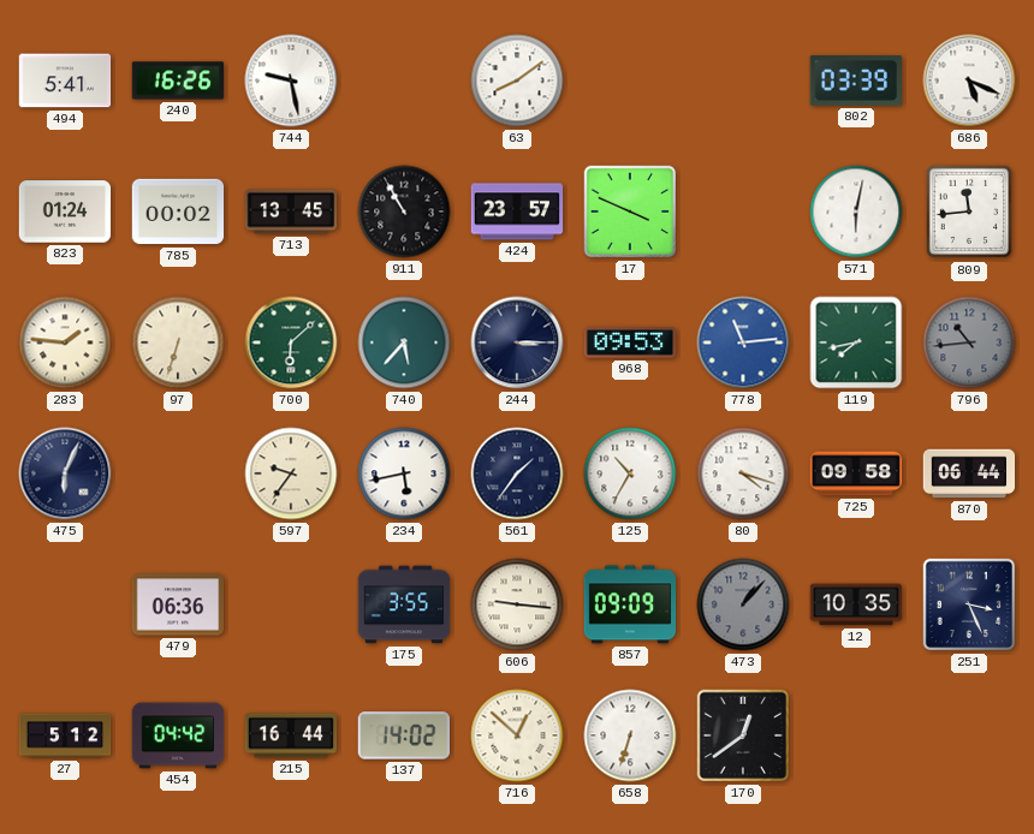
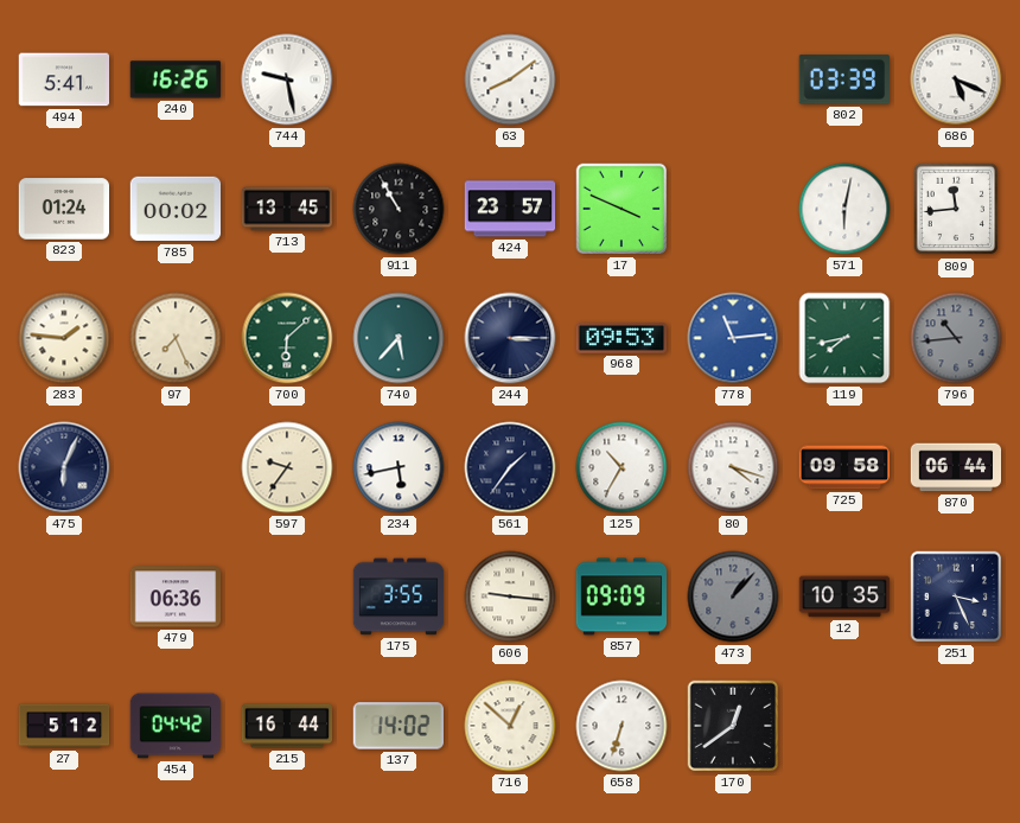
97: 6:33 -> 7:26
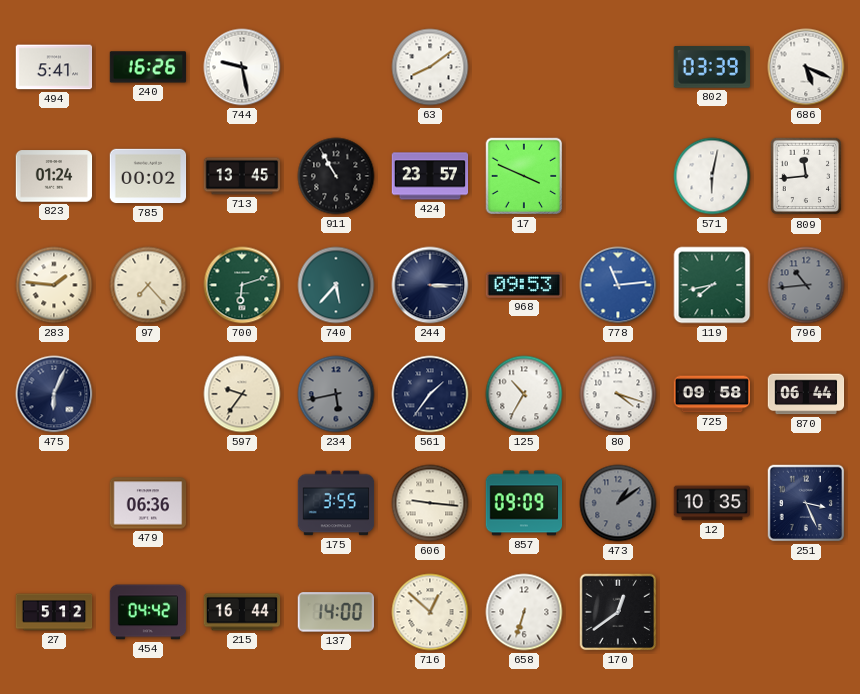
97: 7:26 -> 7:23
700: 6:08 -> 6:12
234 dial: white -> grey
473: 1:07 -> 1:09
137: 14:02 -> 14:00
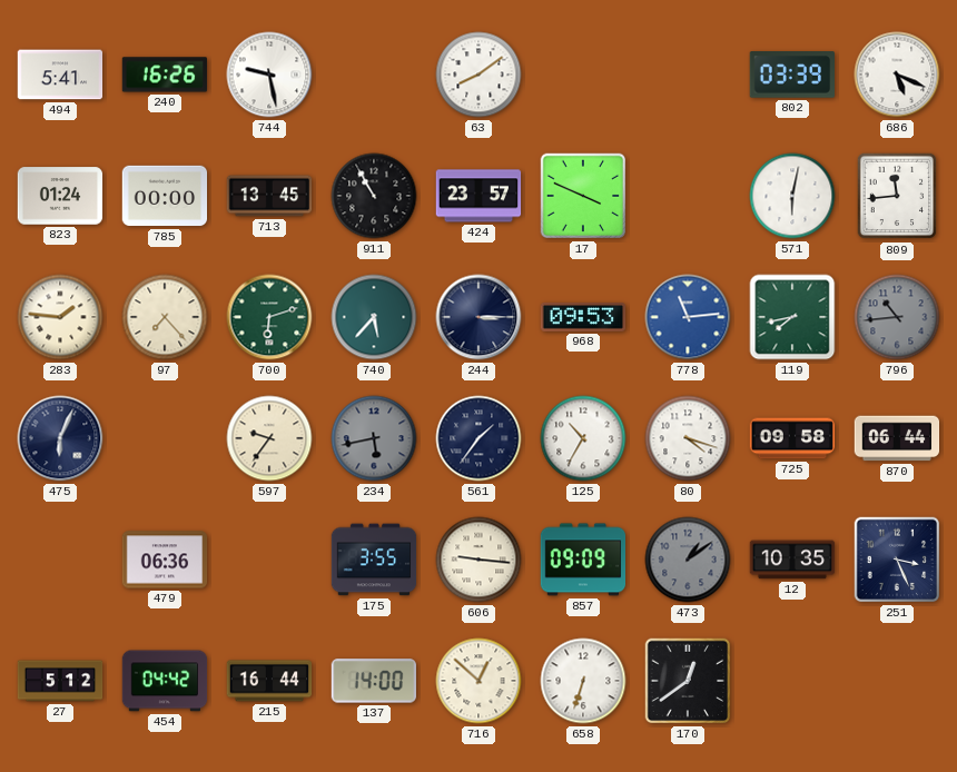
785: 00:02 -> 00:00
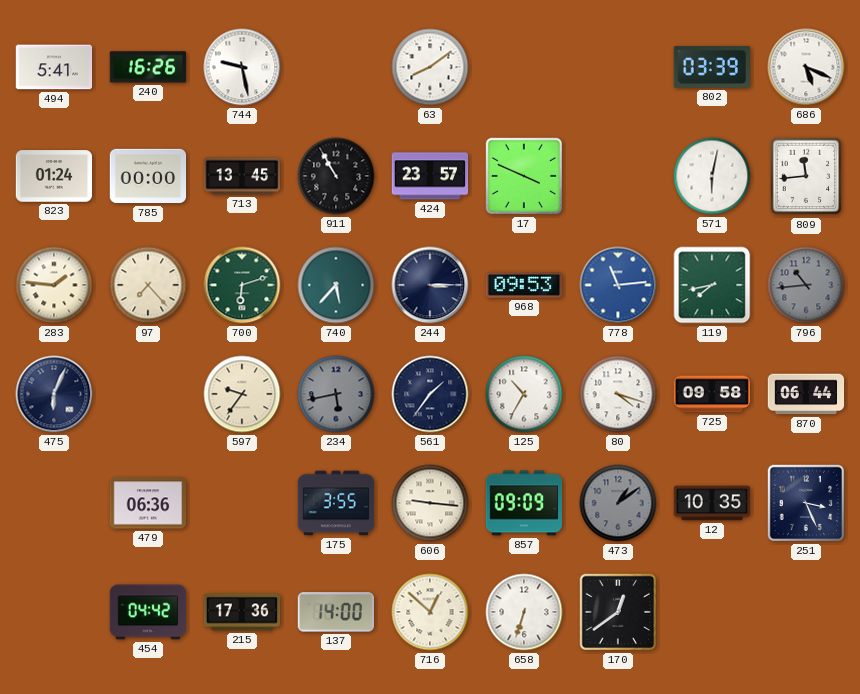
27: 5:12 -> none
215: 16:44 -> 17:36
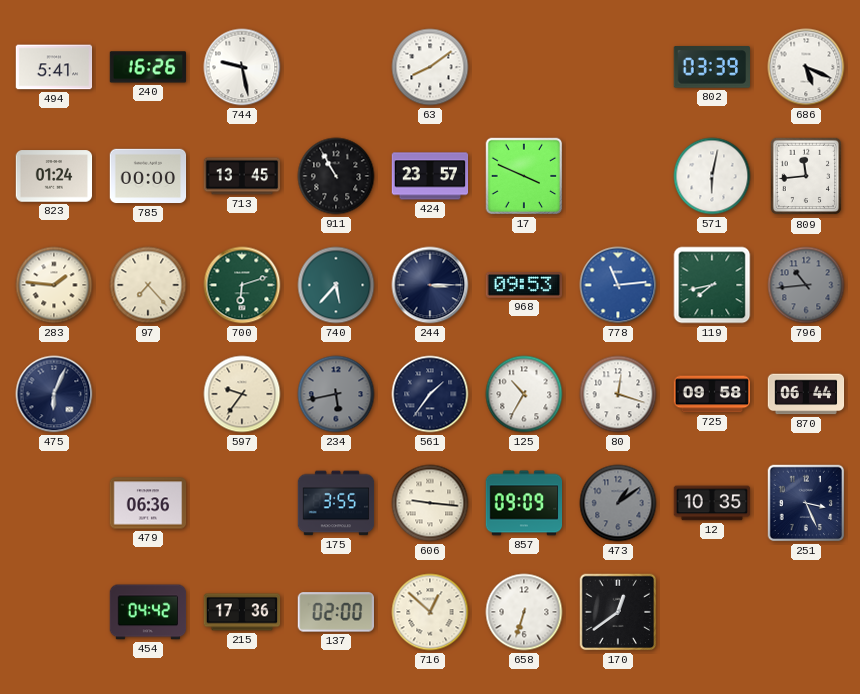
80: 4:18 -> 12:18
137: 14:00 -> 02:00
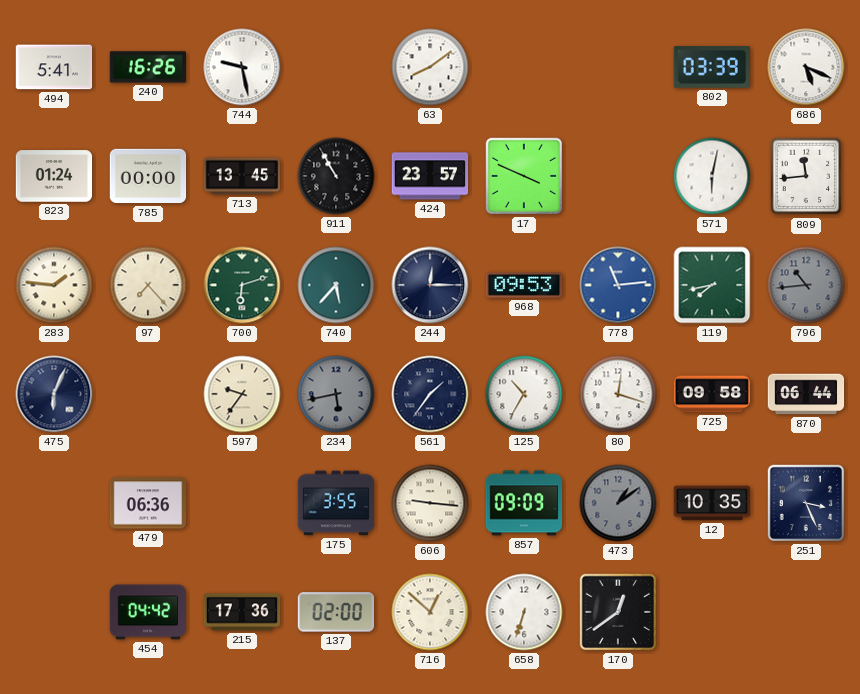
244: 3:15 -> 12:15
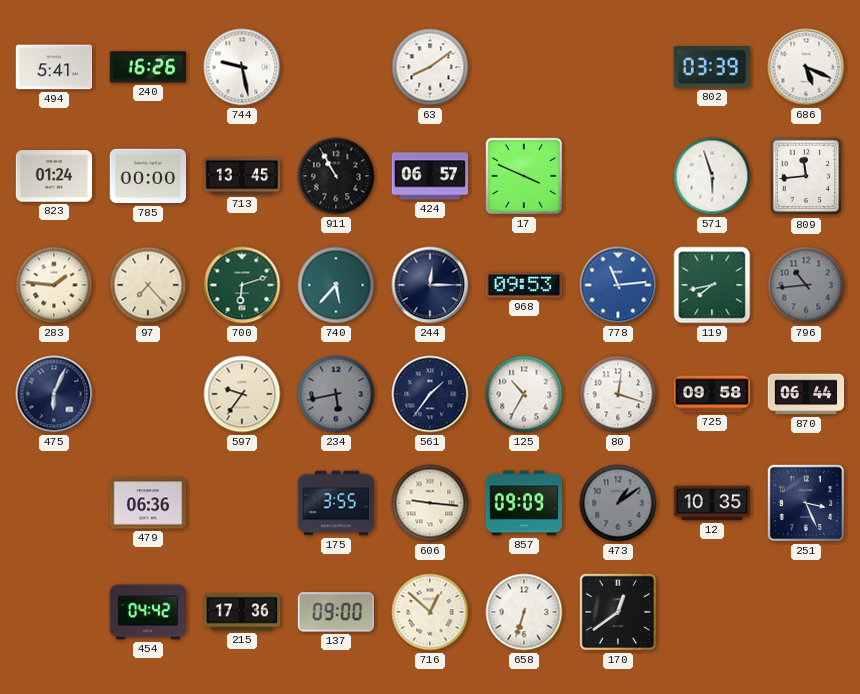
424: 23:57 -> 06:57
571: 6:02 -> 5:57
137: 02:00 -> 09:00
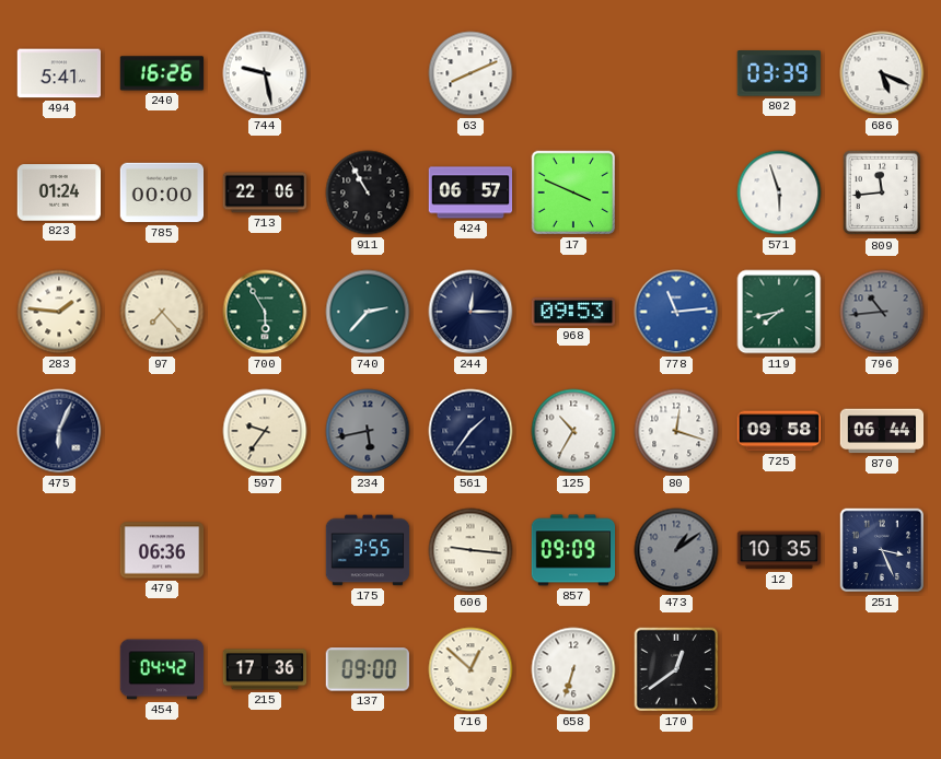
63: 8:09 -> 8:11
713: 13:45 -> 22:06
700: 6:12 -> 5:55
740: 5:37 -> 2:37
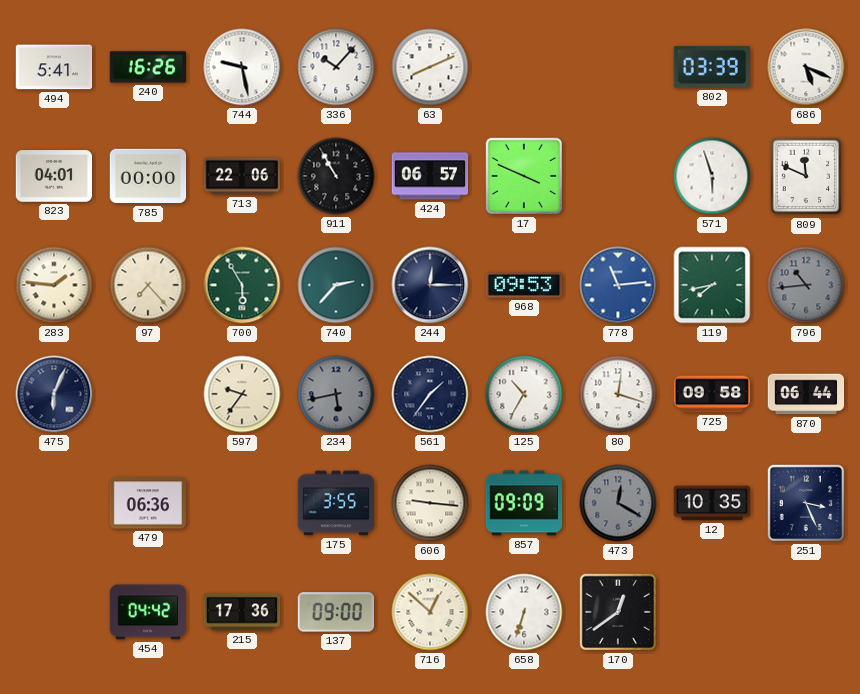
336: none -> 10:07
823: 01:24 -> 04:01
809: 11:44 -> 11:49
473: 1:09 -> 12:20
